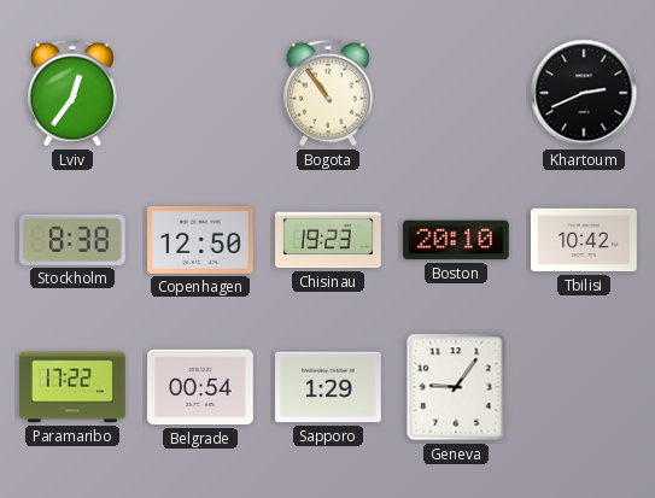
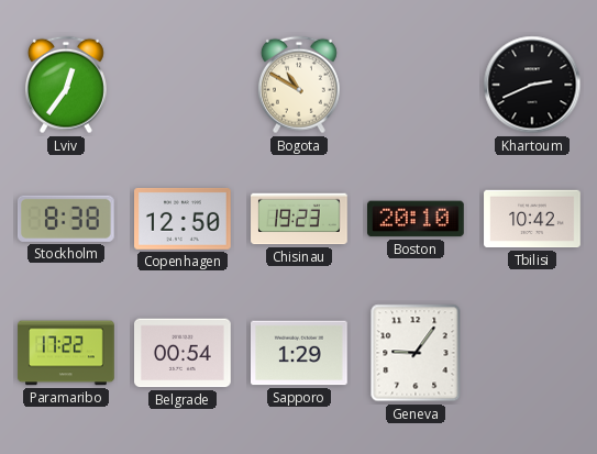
Bogota: 10:54 -> 10:50
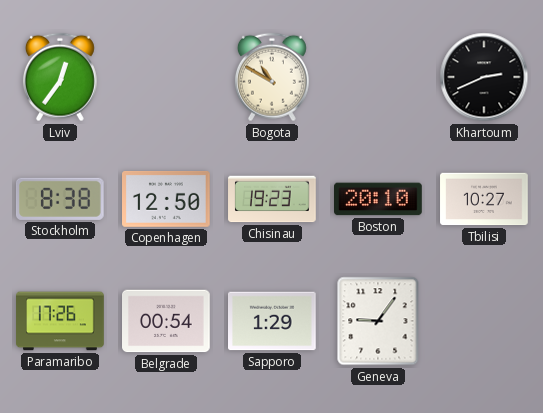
Tbilisi: 10:42 -> 10:27
Paramaribo: 17:22 -> 17:26
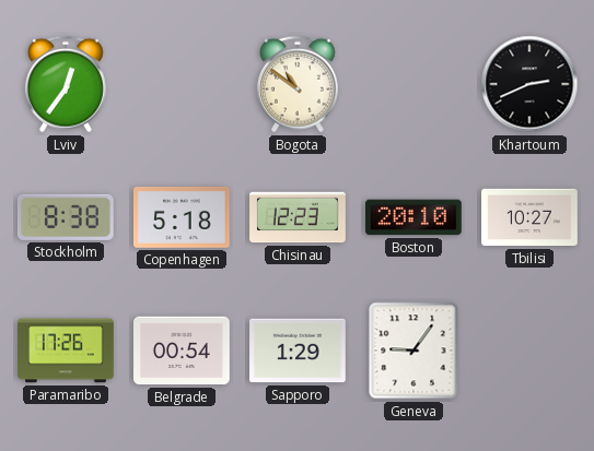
Bogota: 10:50 -> 10:51
Copenhagen: 12:50 -> 5:18
Chisinau: 19:23 -> 12:23
